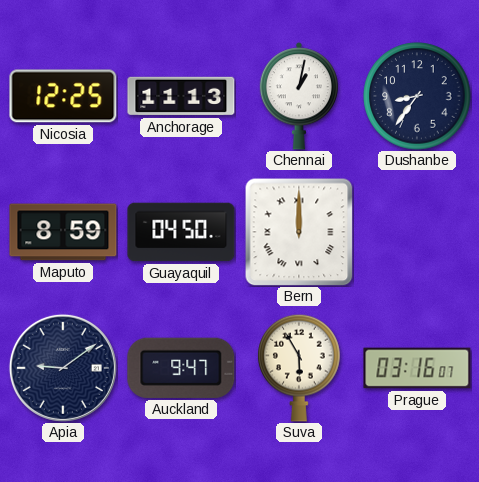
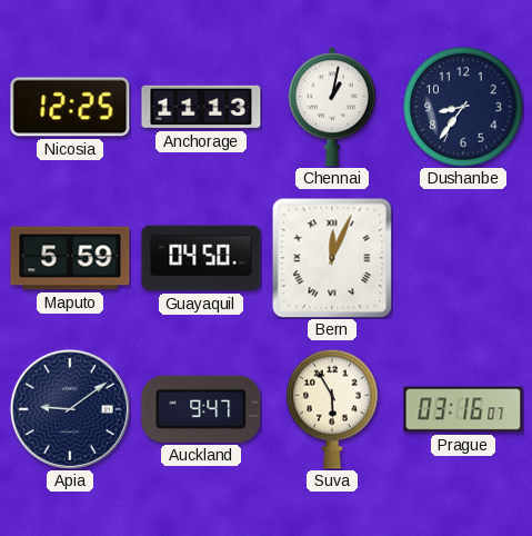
Maputo: 8:59 -> 5:59
Bern: 12:00 -> 12:04
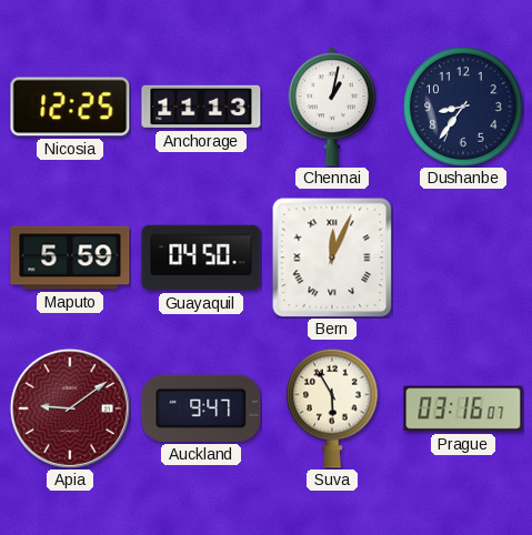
Apia dial: navy -> burgundy
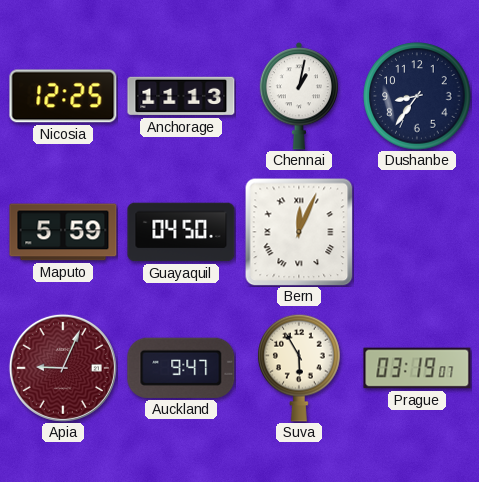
Apia: 9:09 -> 9:04
Prague: 03:16 -> 03:19
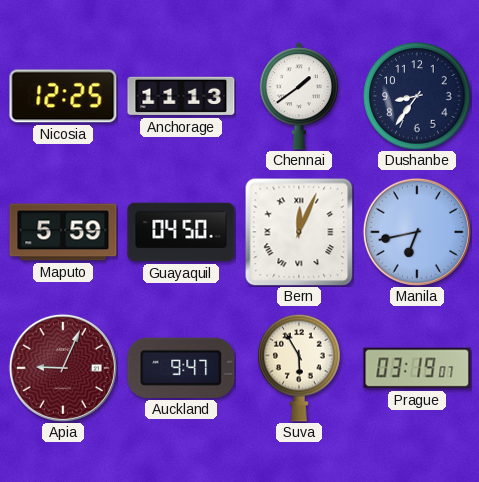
Chennai: 1:02 -> 1:39
Manila: none -> 6:43
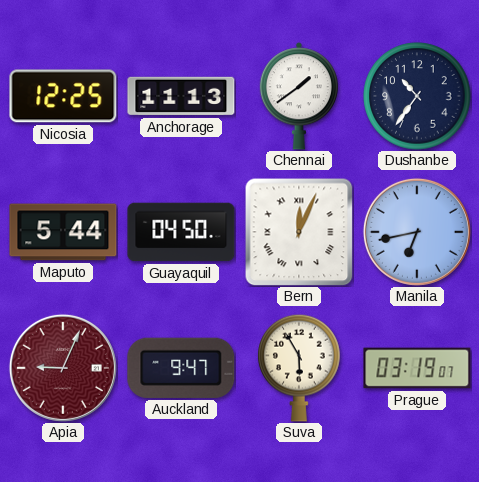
Dushanbe: 8:36 -> 10:36
Maputo: 5:59 -> 5:44
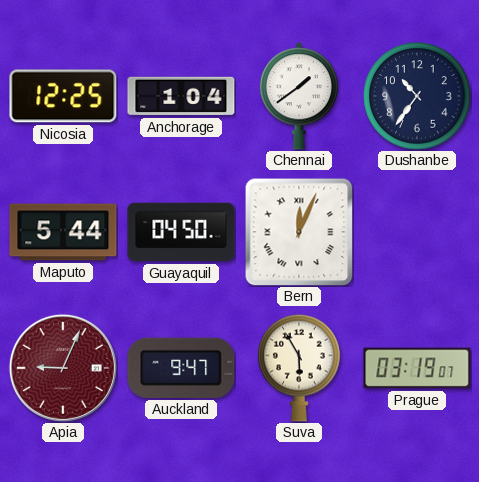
Anchorage: 11:13 -> 1:04
Manila: 6:43 -> none
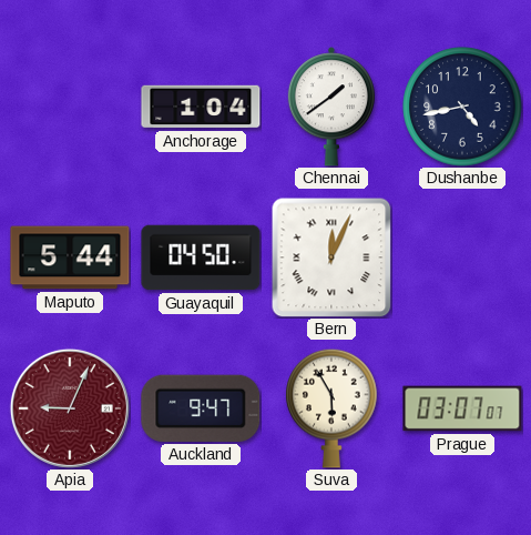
Nicosia: 12:25 -> none
Dushanbe: 10:36 -> 4:43
Prague: 03:19 -> 03:07
